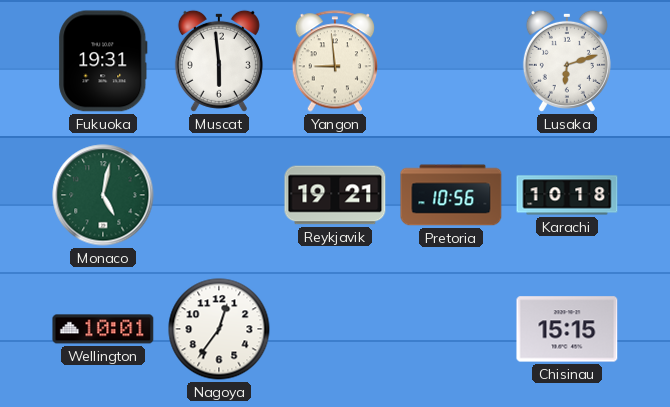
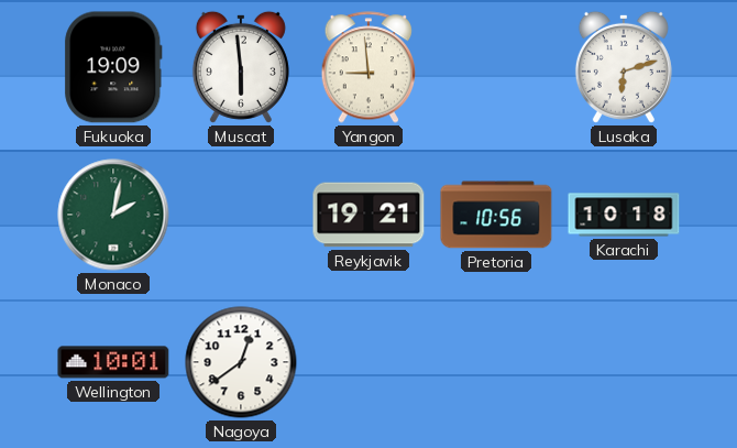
Fukuoka: 19:31 -> 19:09
Monaco: 5:02 -> 2:02
Nagoya: 12:36 -> 12:39
Chisinau: 15:15 -> none
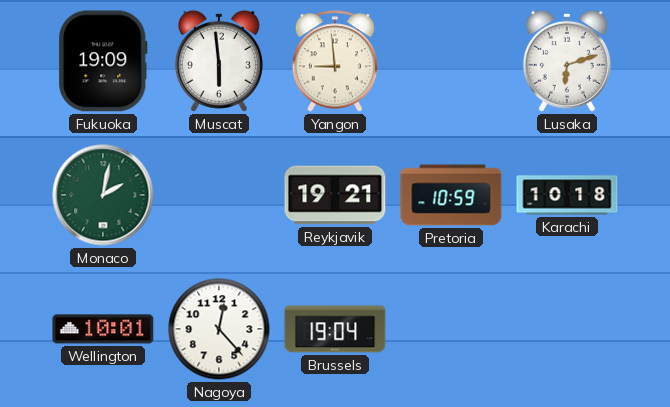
Pretoria: 10:56 -> 10:59
Nagoya: 12:39 -> 12:23
Brussels: none -> 19:04
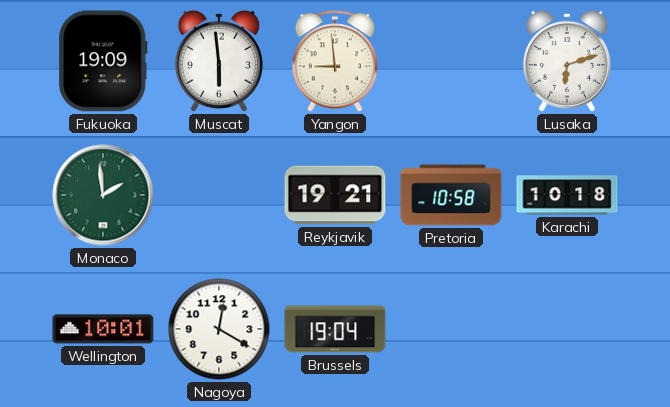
Monaco: 2:02 -> 1:59
Pretoria: 10:59 -> 10:58
Nagoya: 12:23 -> 12:20
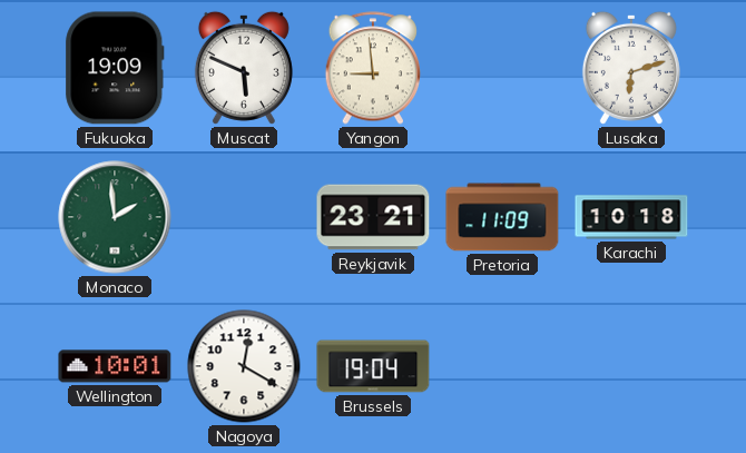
Muscat: 5:59 -> 5:49
Reykjavik: 19:21 -> 23:21
Pretoria: 10:58 -> 11:09
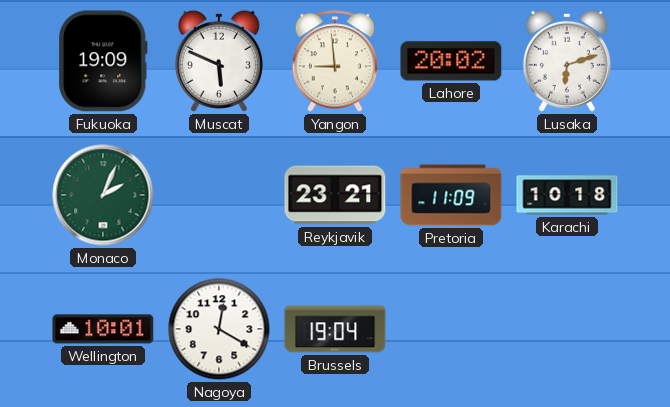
Lahore: none -> 20:02
Monaco: 1:59 -> 2:04
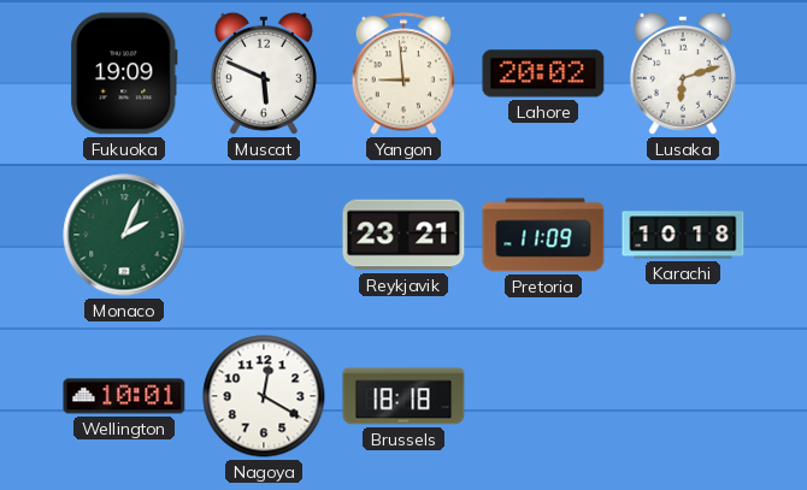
Brussels: 19:04 -> 18:18
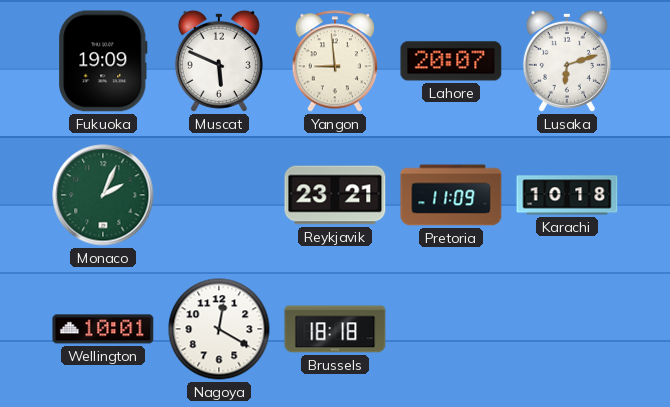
Lahore: 20:02 -> 20:07
